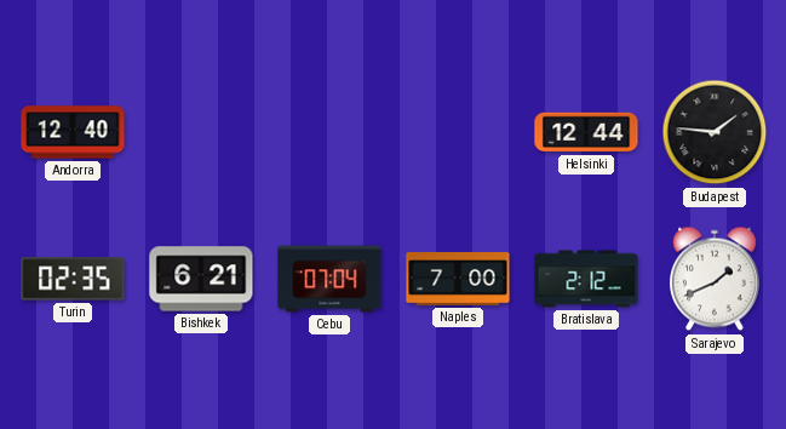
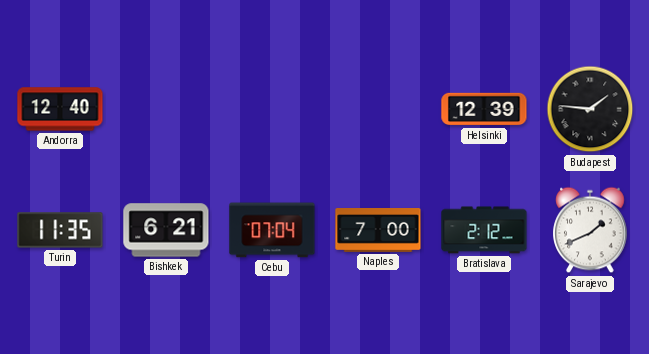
Helsinki: 12:44 -> 12:39
Turin: 02:35 -> 11:35
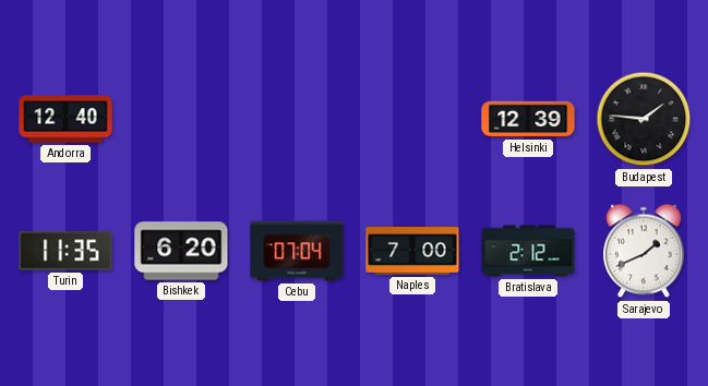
Bishkek: 6:21 -> 6:20
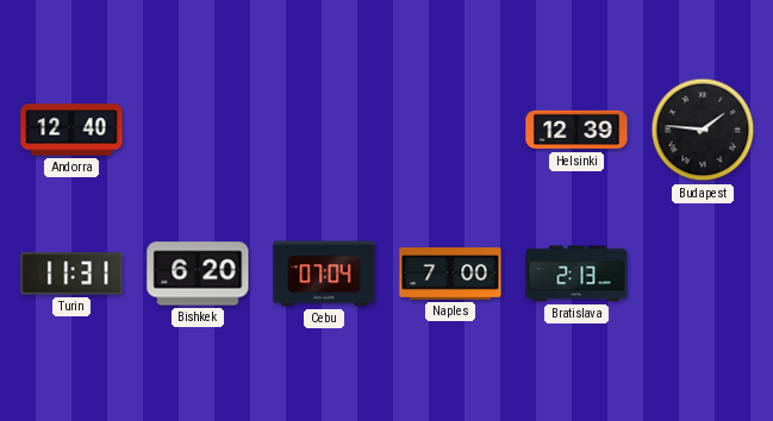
Turin: 11:35 -> 11:31
Bratislava: 2:12 -> 2:13
Sarajevo: 1:41 -> none
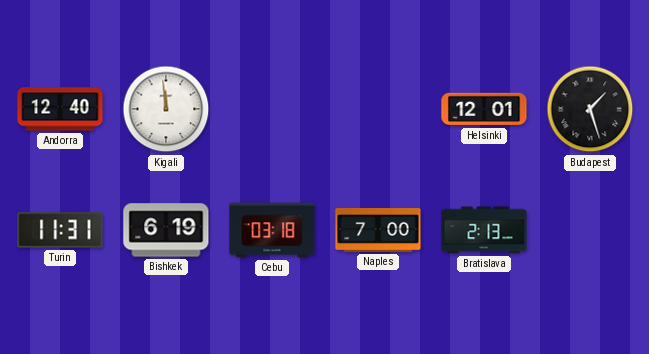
Kigali: none -> 11:59
Helsinki: 12:39 -> 12:01
Budapest: 1:46 -> 1:27
Bishkek: 6:20 -> 6:19
Cebu: 07:04 -> 03:18
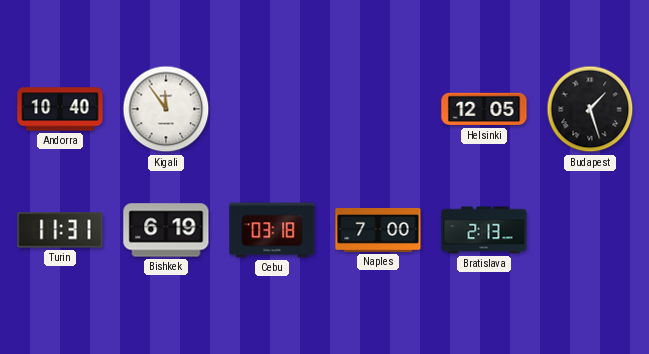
Andorra: 12:40 -> 10:40
Kigali: 11:59 -> 11:54
Helsinki: 12:01 -> 12:05
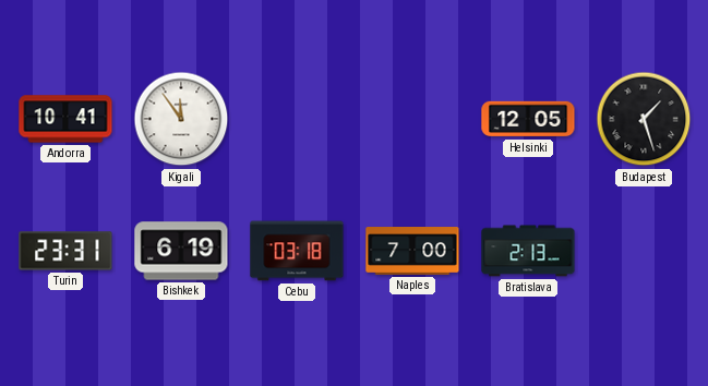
Andorra: 10:40 -> 10:41
Turin: 11:31 -> 23:31
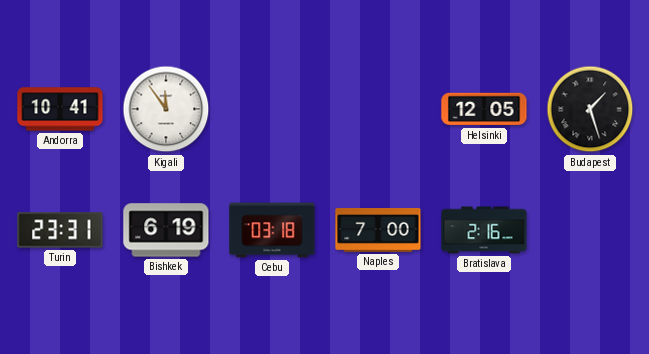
Bratislava: 2:13 -> 2:16
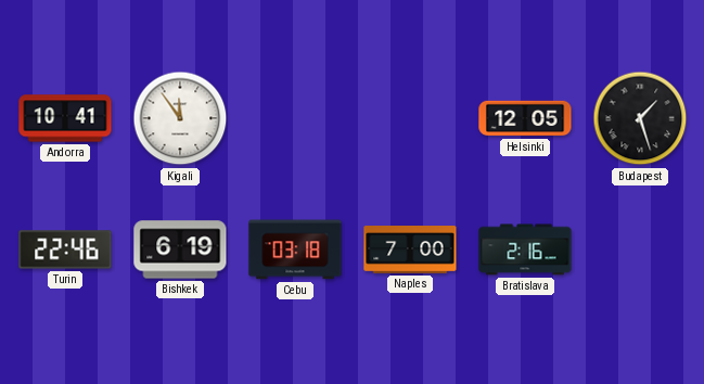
Turin: 23:31 -> 22:46
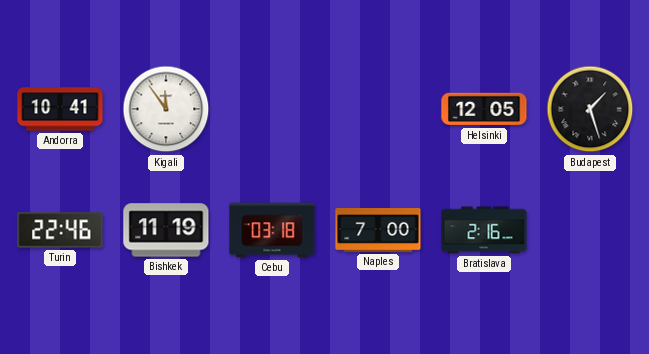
Bishkek: 6:19 -> 11:19
